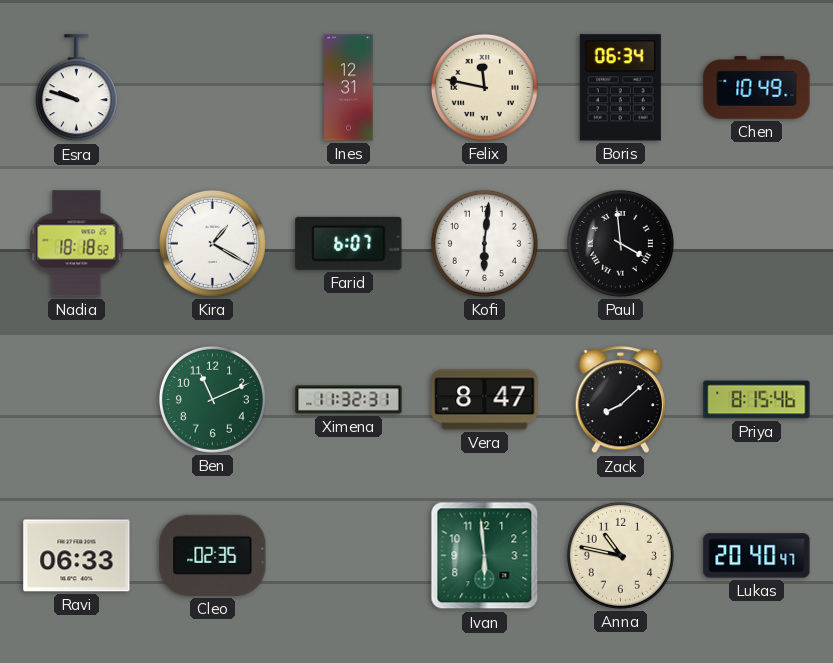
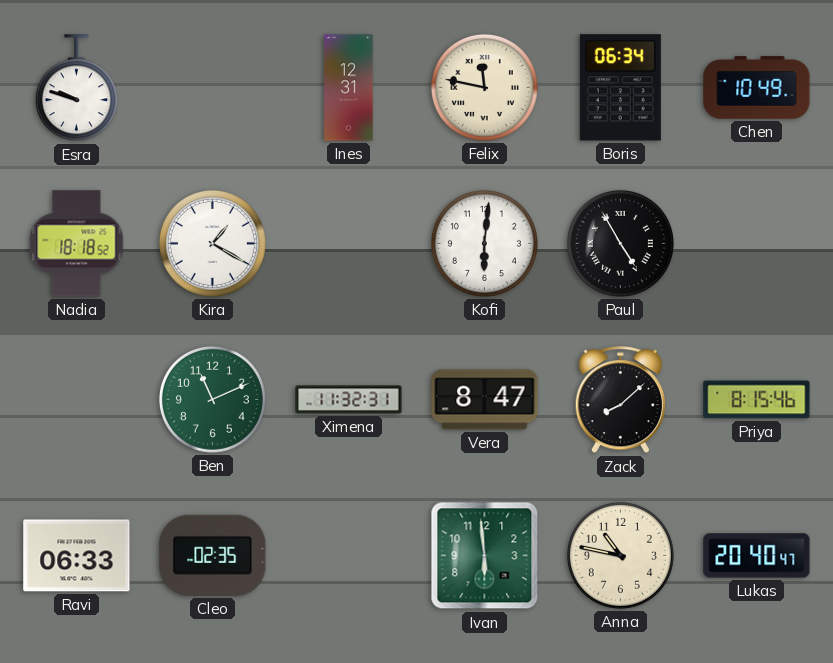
Farid: 6:07 -> none
Paul: 3:59 -> 4:55
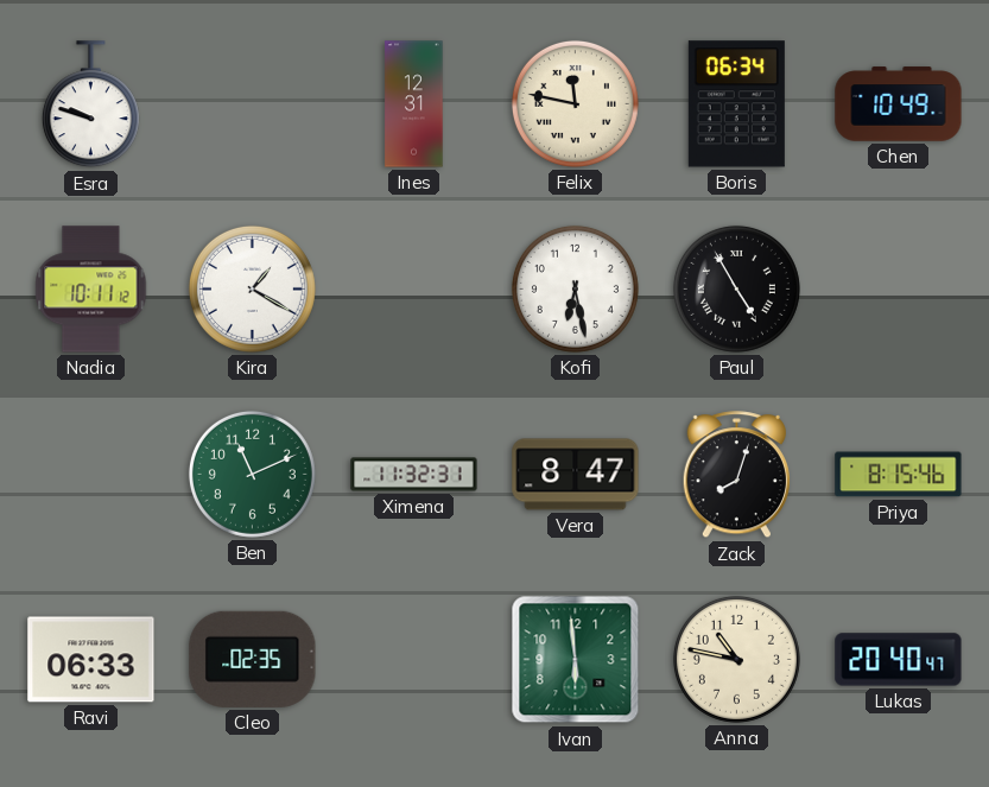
Nadia: 18:18 -> 10:11
Kofi: 6:01 -> 6:28
Zack: 8:08 -> 8:03
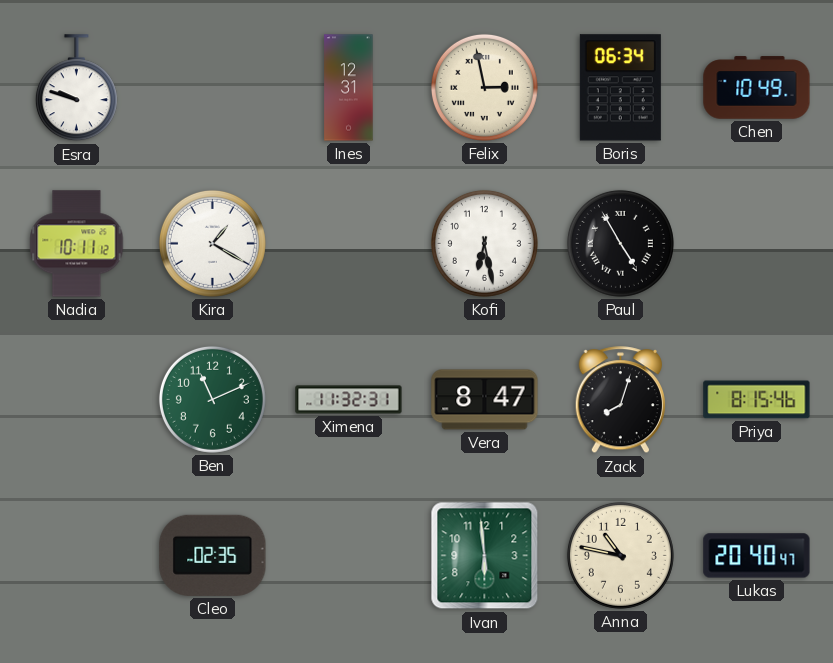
Felix: 11:47 -> 2:58
Ravi: 06:33 -> none
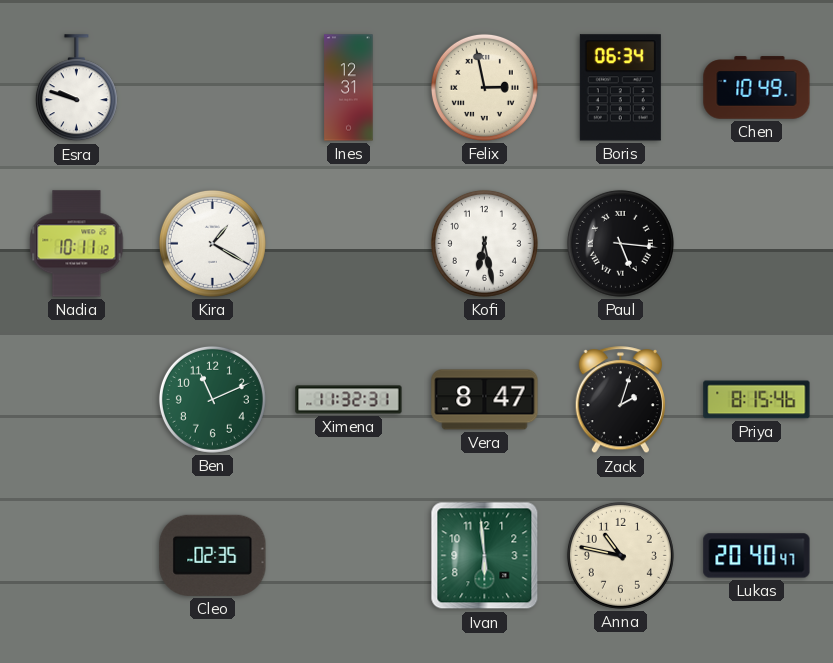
Paul: 4:55 -> 5:16
Zack: 8:03 -> 2:03
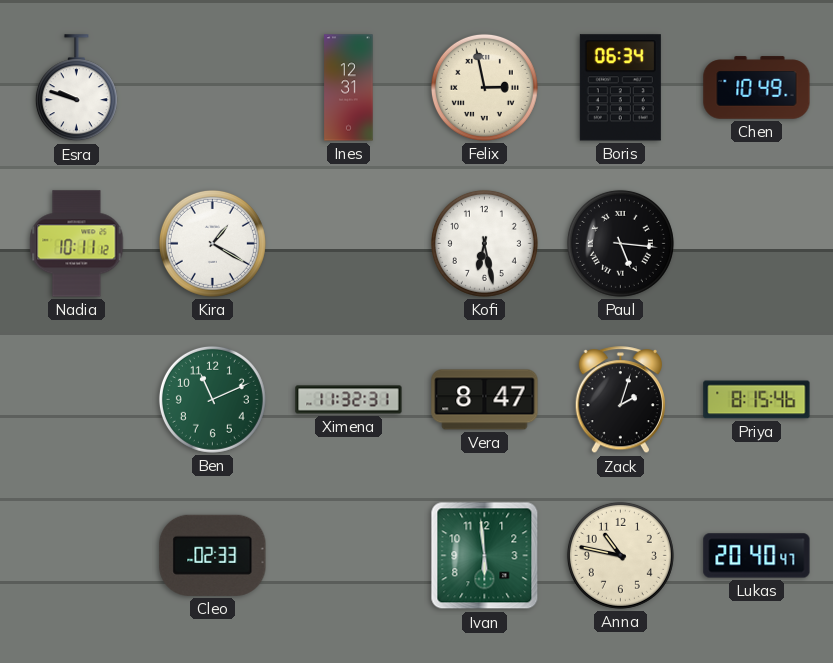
Cleo: 02:35 -> 02:33
